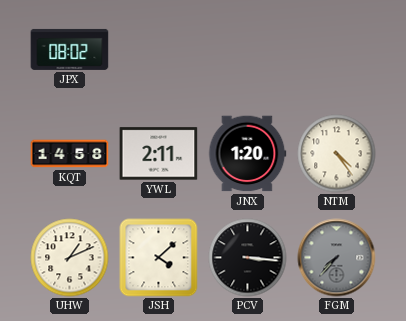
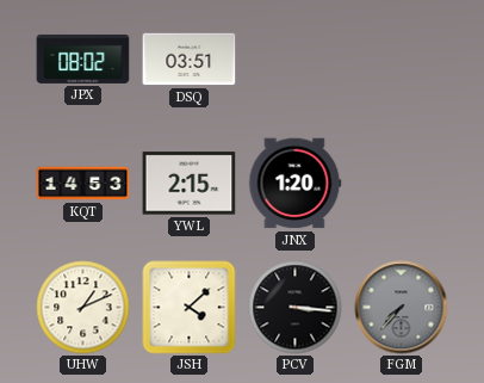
DSQ: none -> 03:51
KQT: 14:58 -> 14:53
YWL: 2:11 -> 2:15
NTM: 4:24 -> none
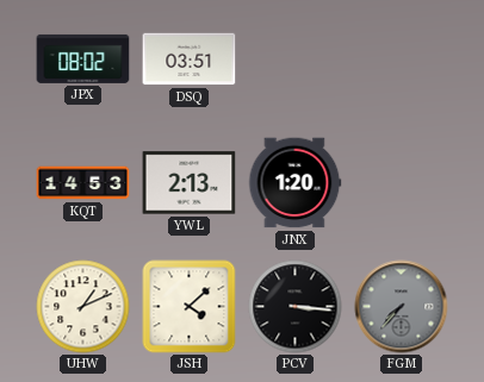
YWL: 2:15 -> 2:13
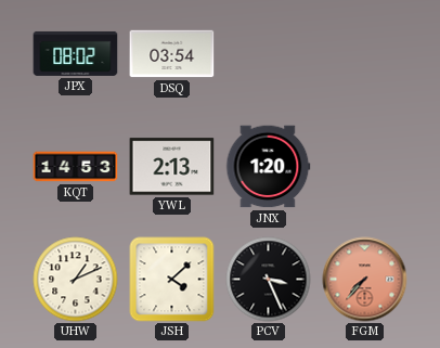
DSQ: 03:51 -> 03:54
PCV: 3:16 -> 3:26
FGM dial: grey -> salmon
